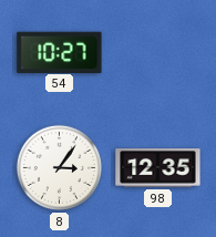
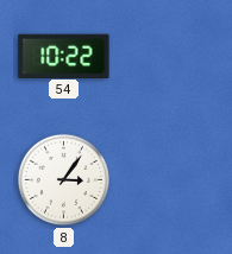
54: 10:27 -> 10:22
98: 12:35 -> none
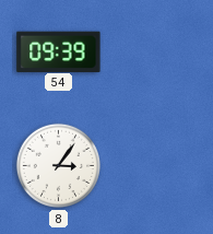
54: 10:22 -> 09:39
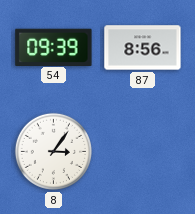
87: none -> 8:56
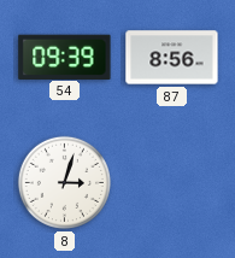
8: 3:06 -> 3:03
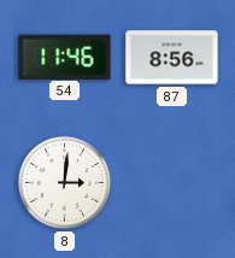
54: 09:39 -> 11:46
8: 3:03 -> 3:01
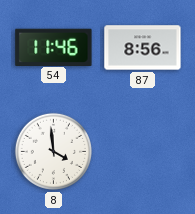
8: 3:01 -> 3:59
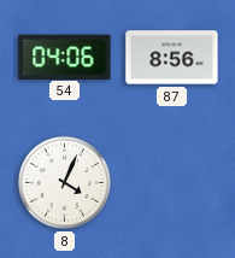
54: 11:46 -> 04:06
8: 3:59 -> 4:04
